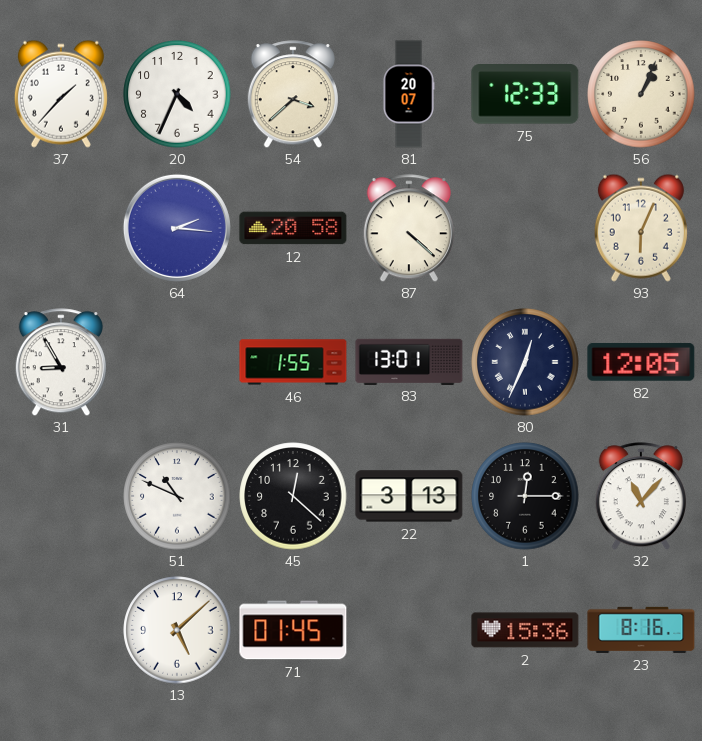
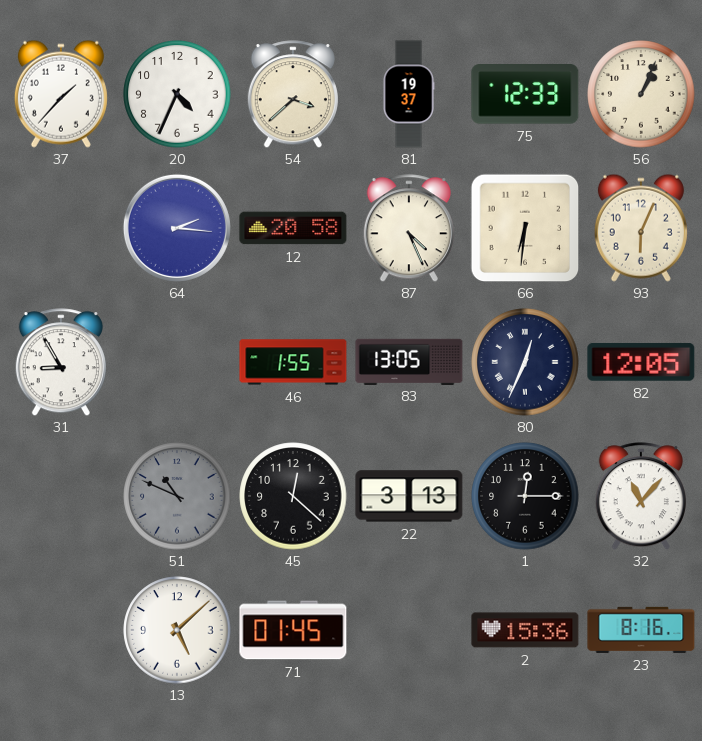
81: 20:07 -> 19:37
87: 4:22 -> 4:26
66: none -> 6:31
83: 13:01 -> 13:05
51 dial: white -> grey
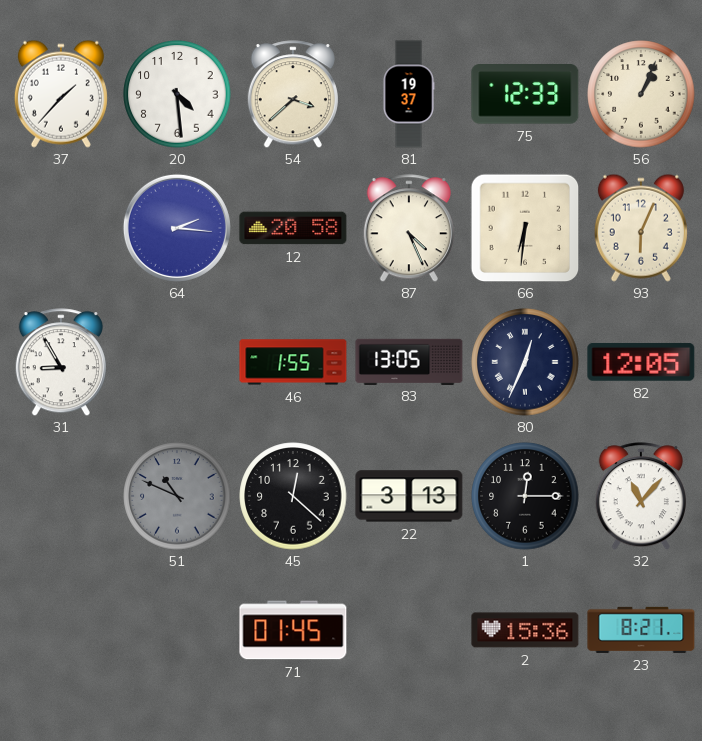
20: 4:34 -> 4:29
13: 5:08 -> none
23: 8:16 -> 8:21
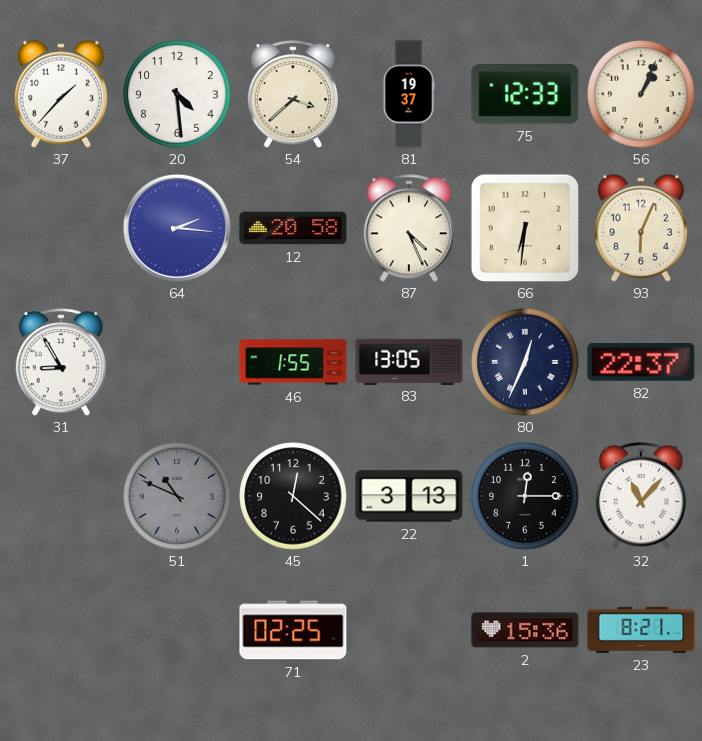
82: 12:05 -> 22:37
71: 01:45 -> 02:25
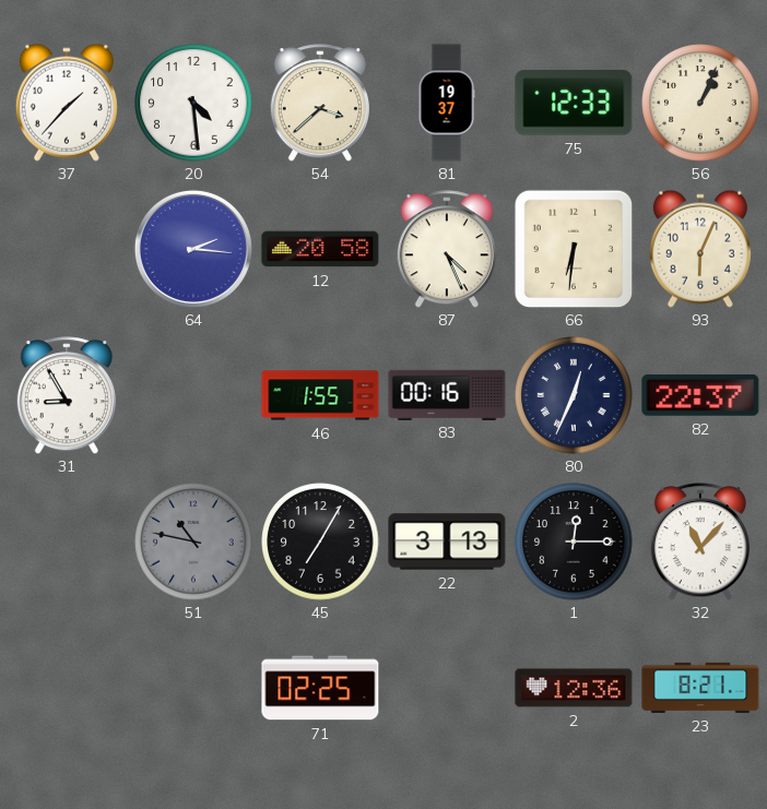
83: 13:05 -> 00:16
51: 10:49 -> 10:47
45: 12:22 -> 7:05
2: 15:36 -> 12:36
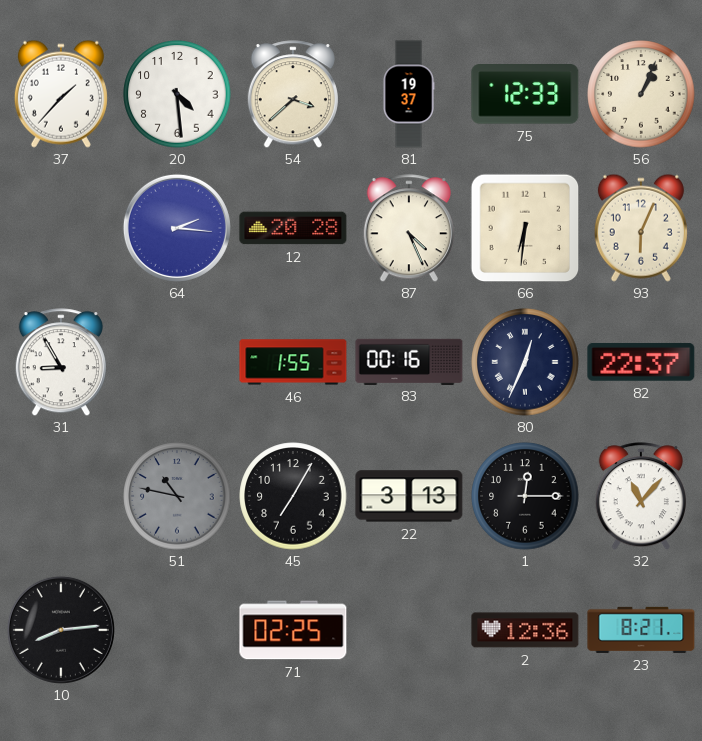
12: 20:58 -> 20:28
10: none -> 8:14
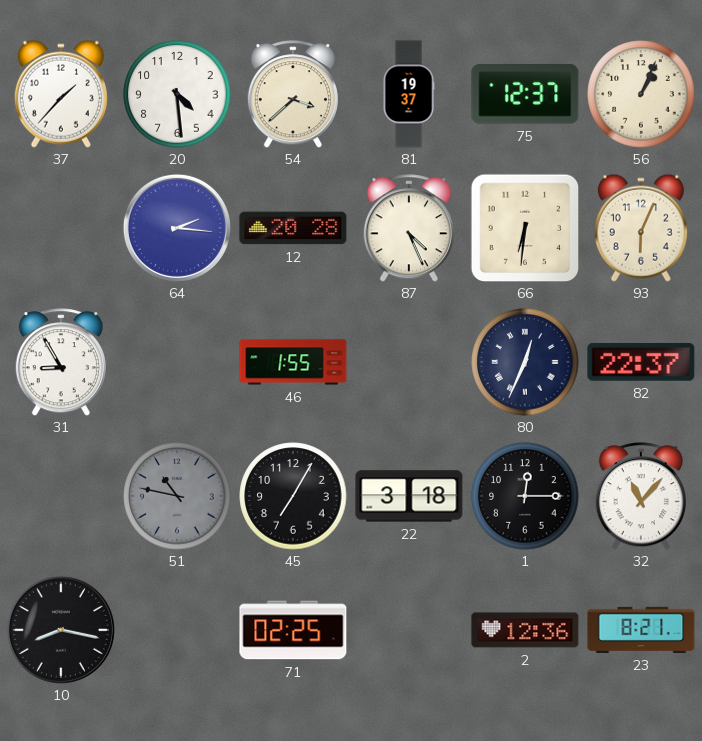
75: 12:33 -> 12:37
83: 00:16 -> none
22: 3:13 -> 3:18
10: 8:14 -> 8:17
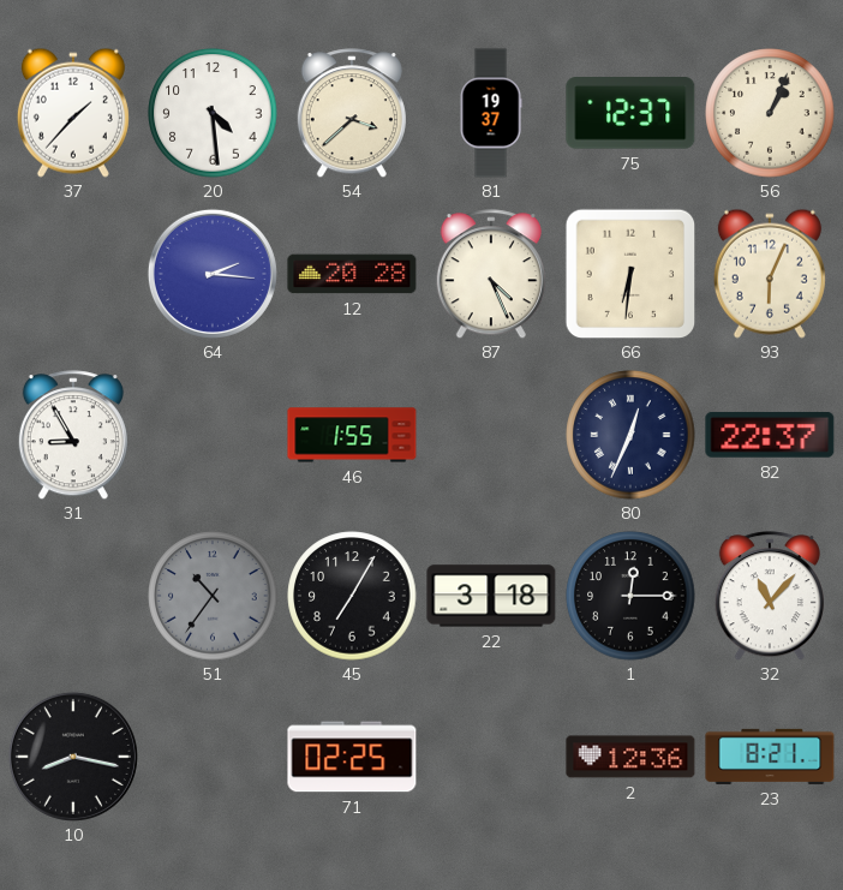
51: 10:47 -> 10:36
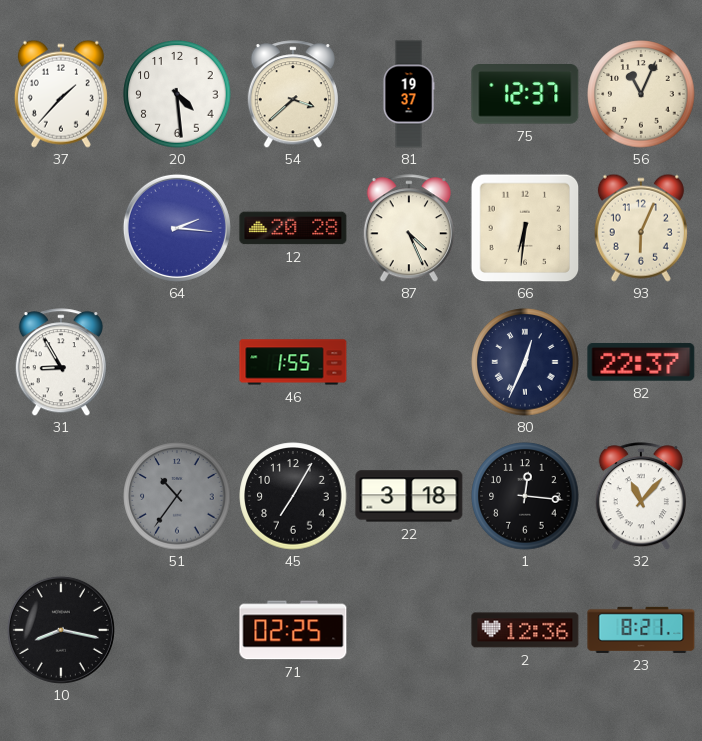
56: 1:04 -> 11:04
1: 12:15 -> 12:16
